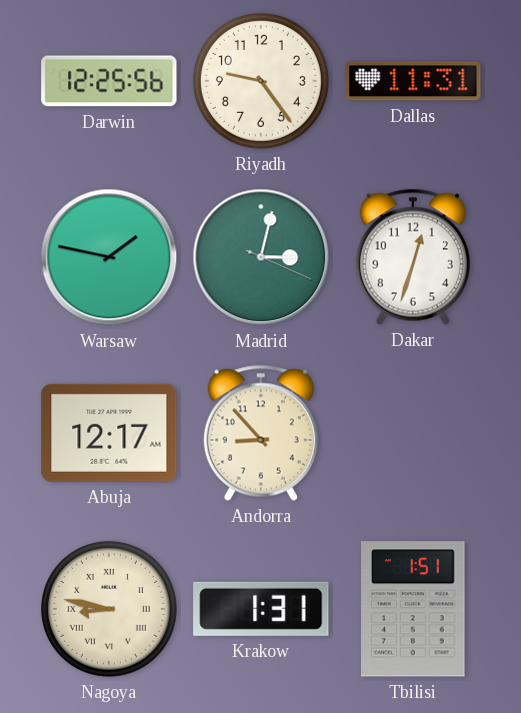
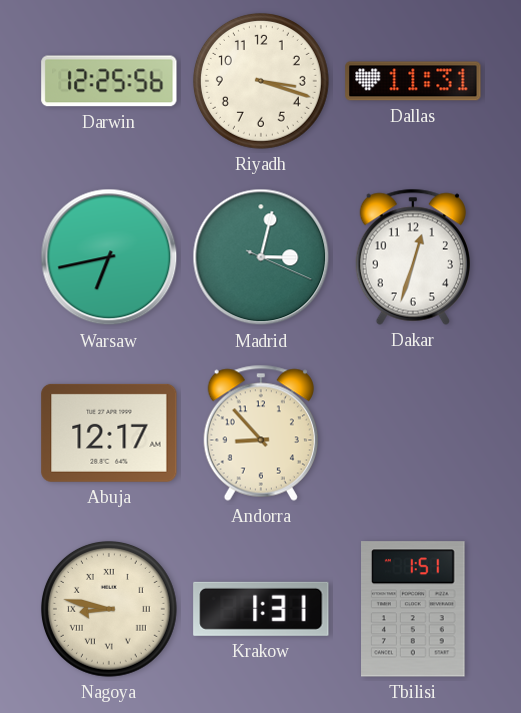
Riyadh: 9:24 -> 3:18
Warsaw: 1:47 -> 6:43
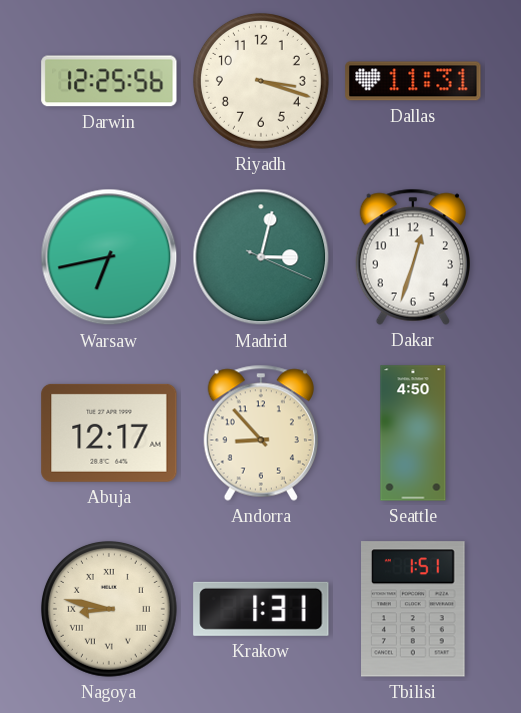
Seattle: none -> 4:50
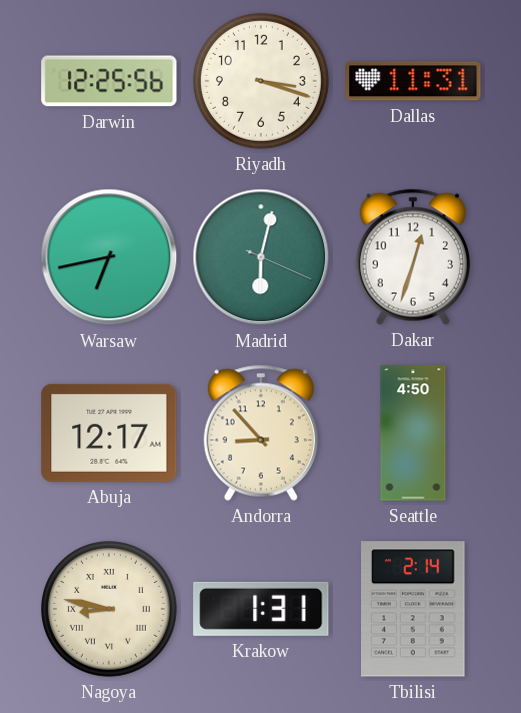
Madrid: 3:02 -> 6:02
Tbilisi: 1:51 -> 2:14
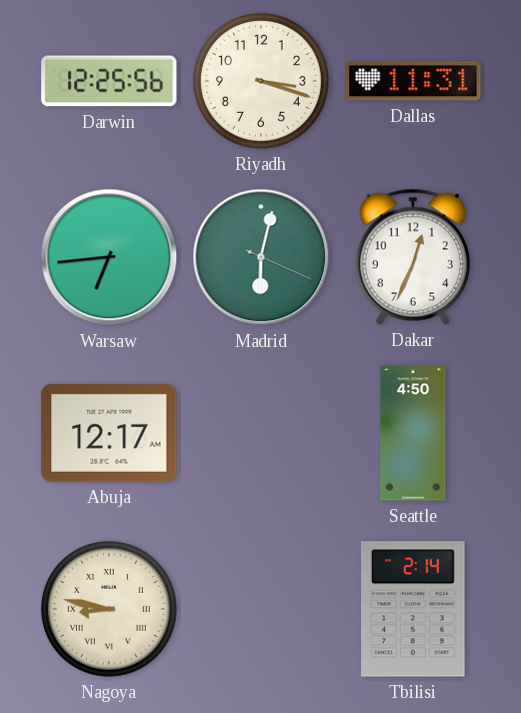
Warsaw: 6:43 -> 6:44
Dakar: 12:33 -> 12:34
Andorra: 8:53 -> none
Krakow: 1:31 -> none
